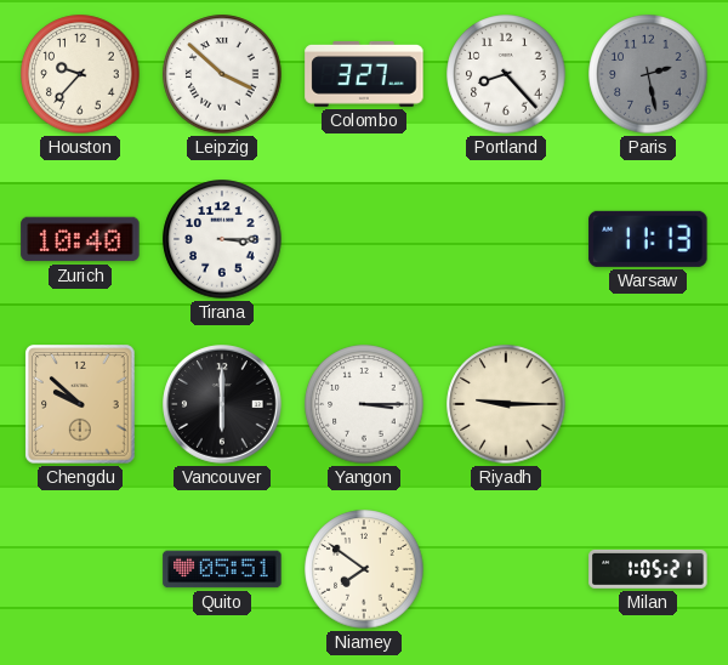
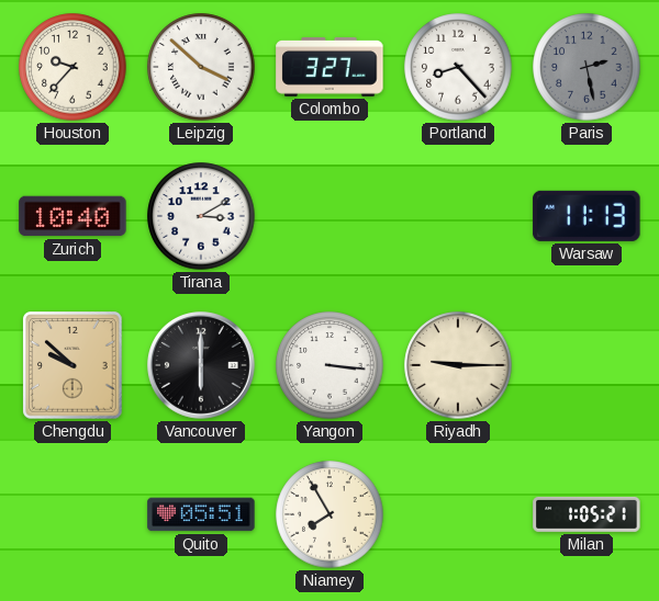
Tirana: 3:15 -> 3:10
Yangon: 3:15 -> 3:16
Niamey: 7:51 -> 7:55
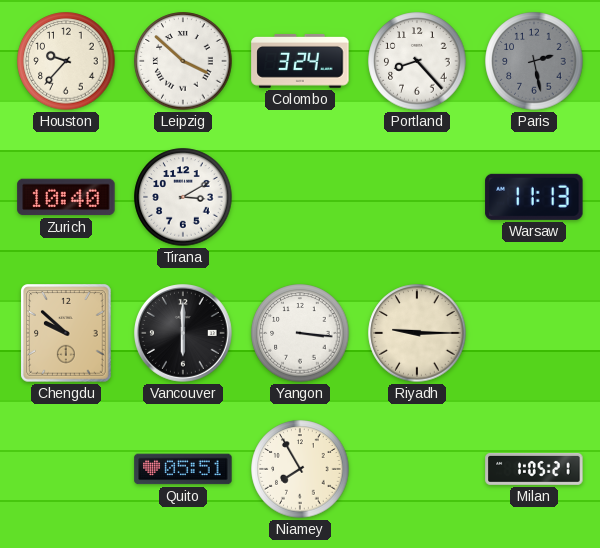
Colombo: 3:27 -> 3:24
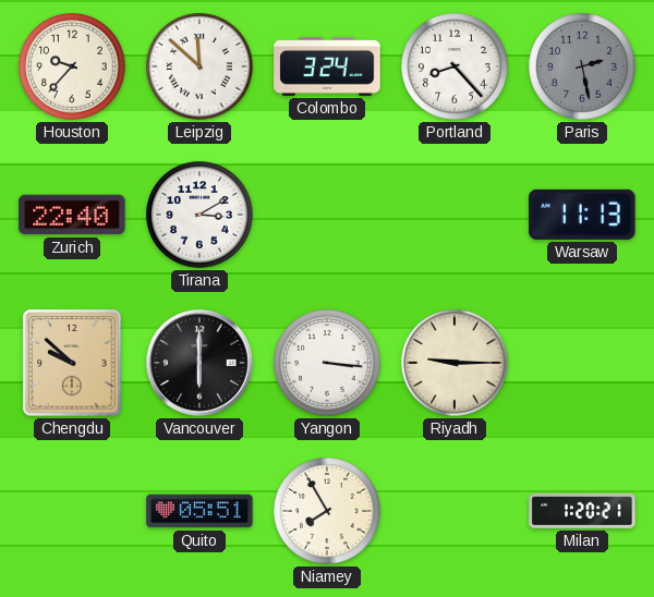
Leipzig: 3:52 -> 11:52
Zurich: 10:40 -> 22:40
Milan: 1:05 -> 1:20
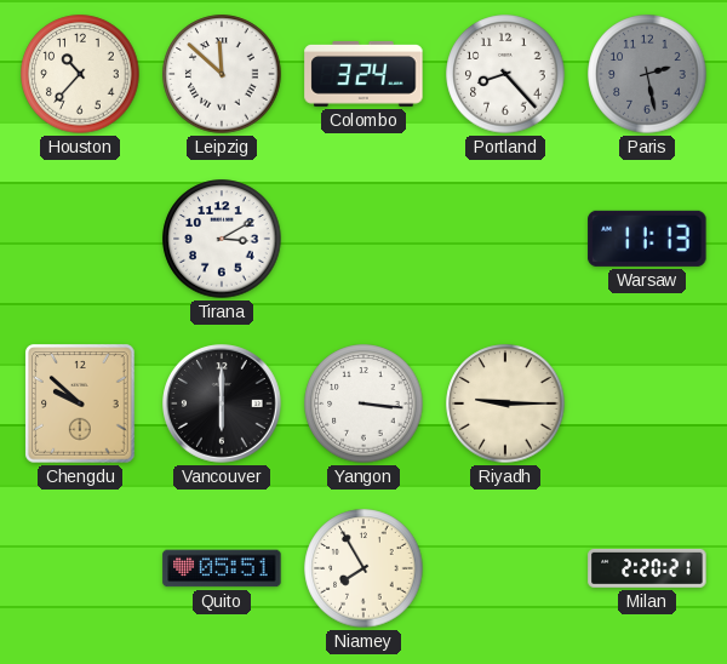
Houston: 9:37 -> 10:37
Zurich: 22:40 -> none
Milan: 1:20 -> 2:20
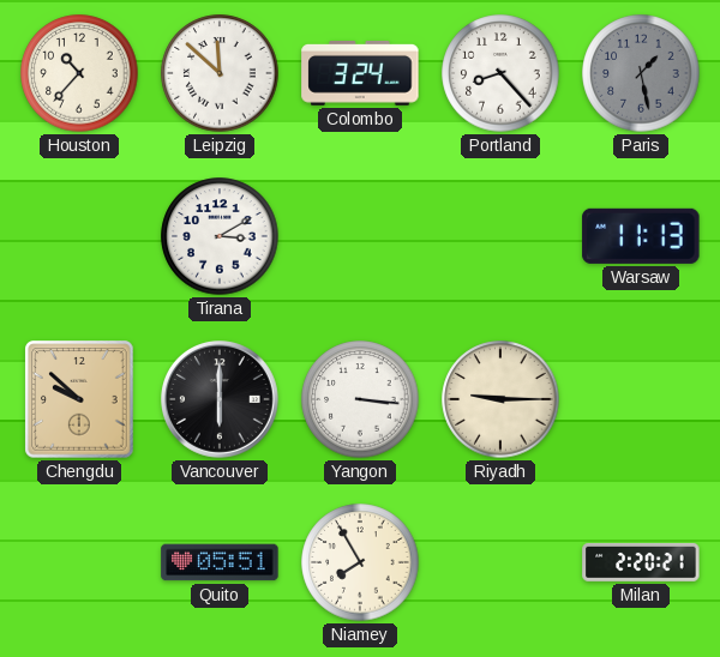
Paris: 2:28 -> 1:28
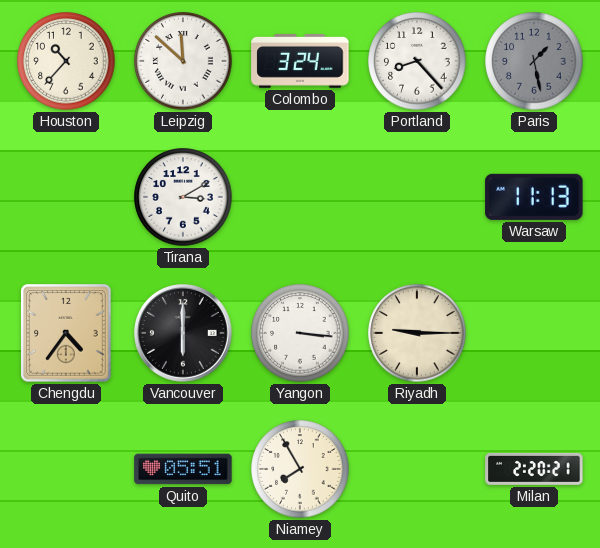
Chengdu: 9:52 -> 4:36
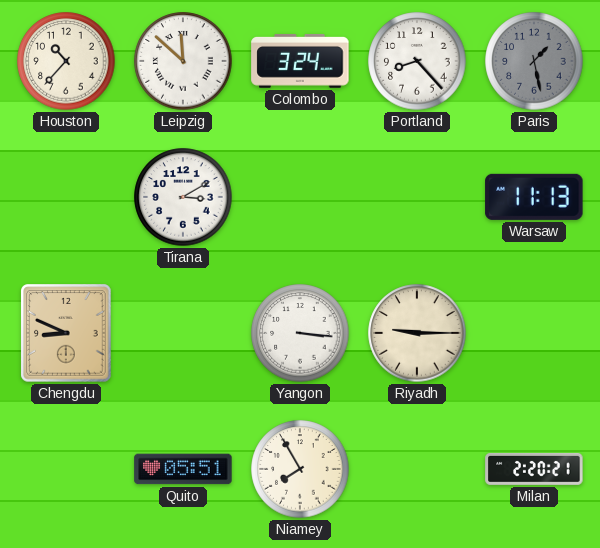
Chengdu: 4:36 -> 8:49
Vancouver: 6:00 -> none
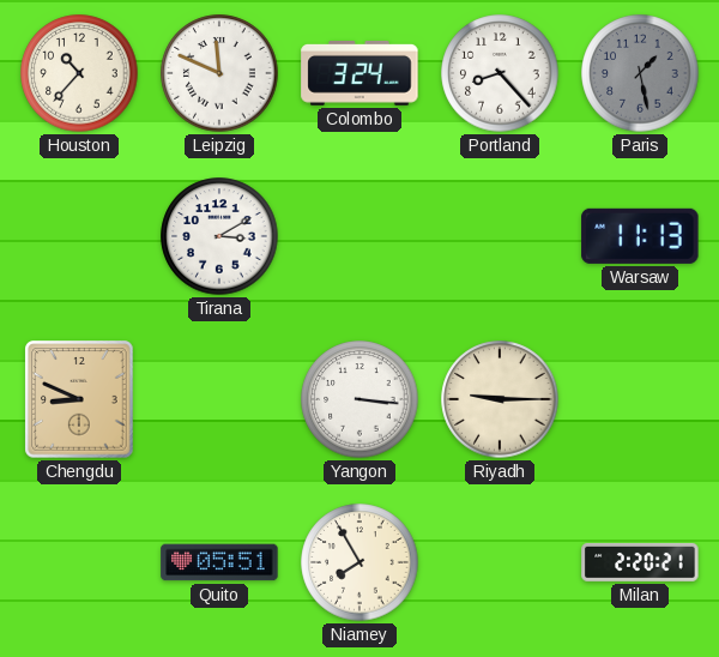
Leipzig: 11:52 -> 11:49
